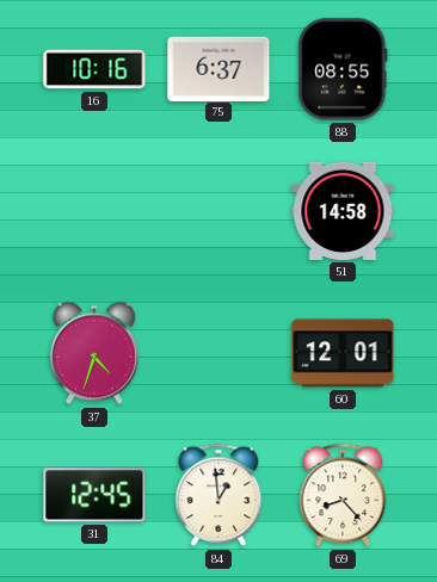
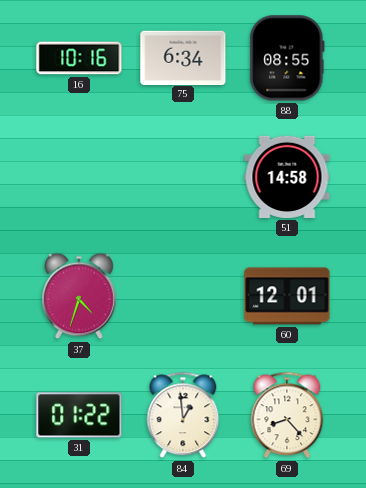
75: 6:37 -> 6:34
31: 12:45 -> 01:22
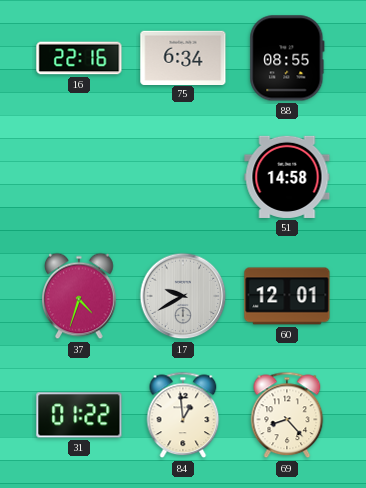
16: 10:16 -> 22:16
17: none -> 9:40
